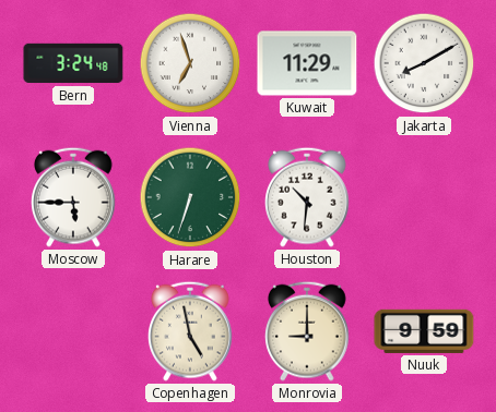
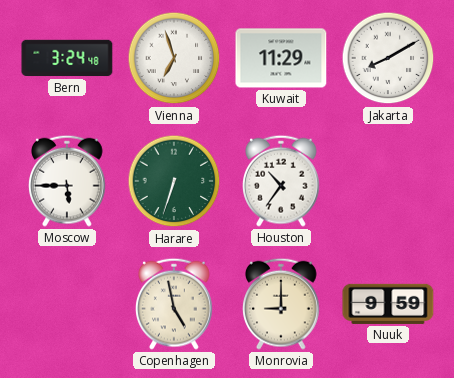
Houston: 10:31 -> 10:36
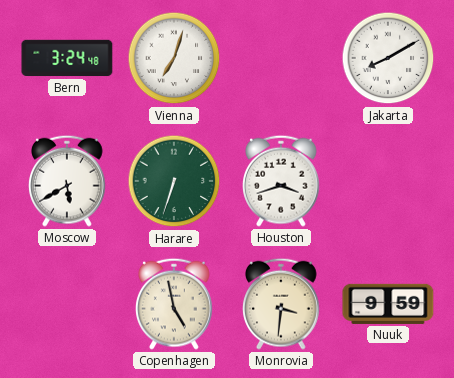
Vienna: 6:57 -> 7:03
Kuwait: 11:29 -> none
Moscow: 5:45 -> 5:40
Houston: 10:36 -> 3:42
Monrovia: 9:00 -> 3:31
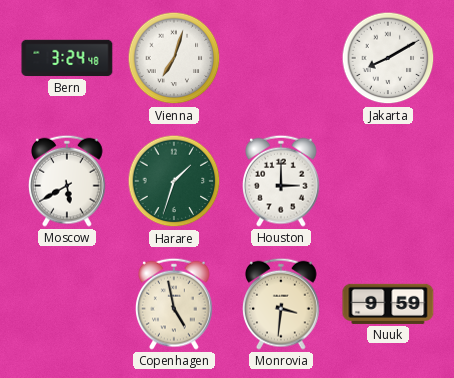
Harare: 6:33 -> 1:33
Houston: 3:42 -> 3:00
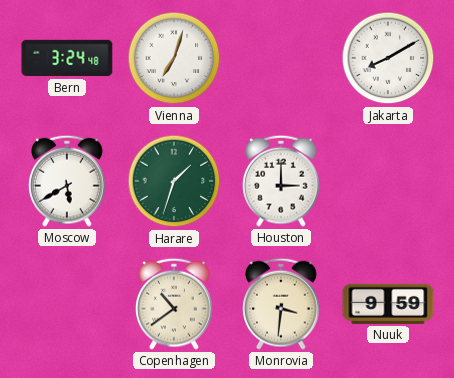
Copenhagen: 4:58 -> 10:39
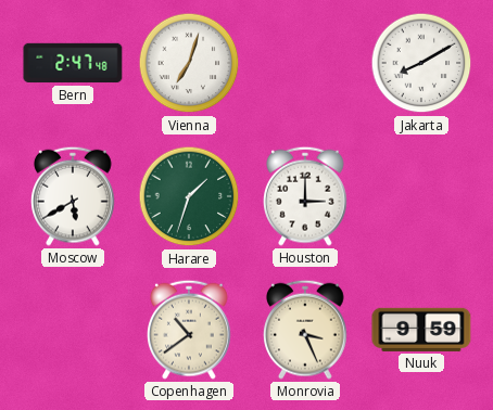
Bern: 3:24 -> 2:47
Monrovia: 3:31 -> 3:26
